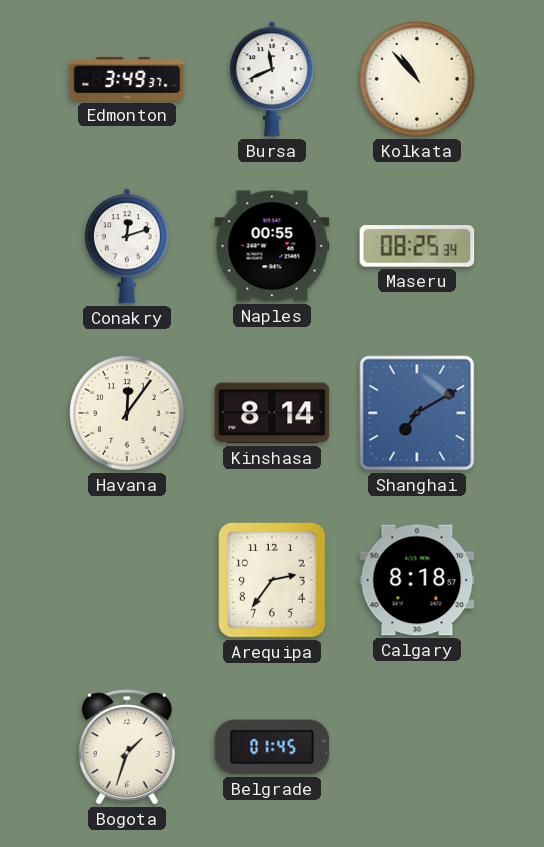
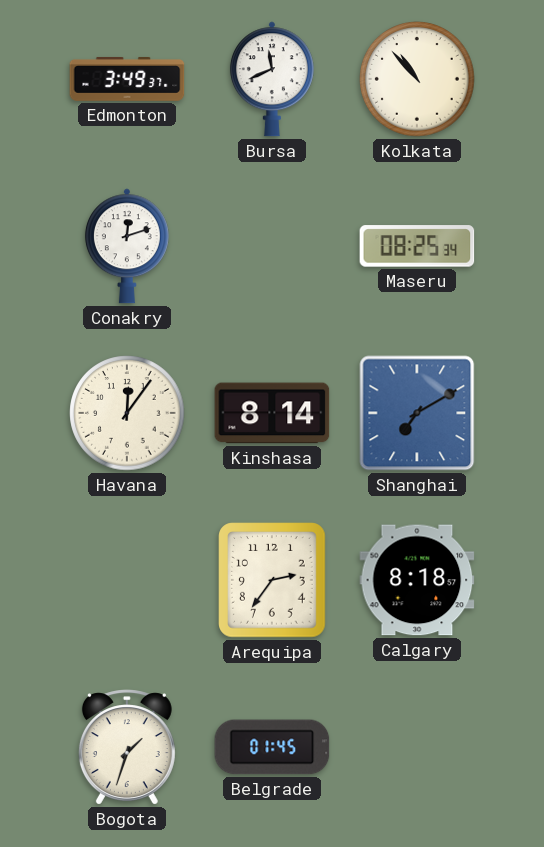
Naples: 00:55 -> none
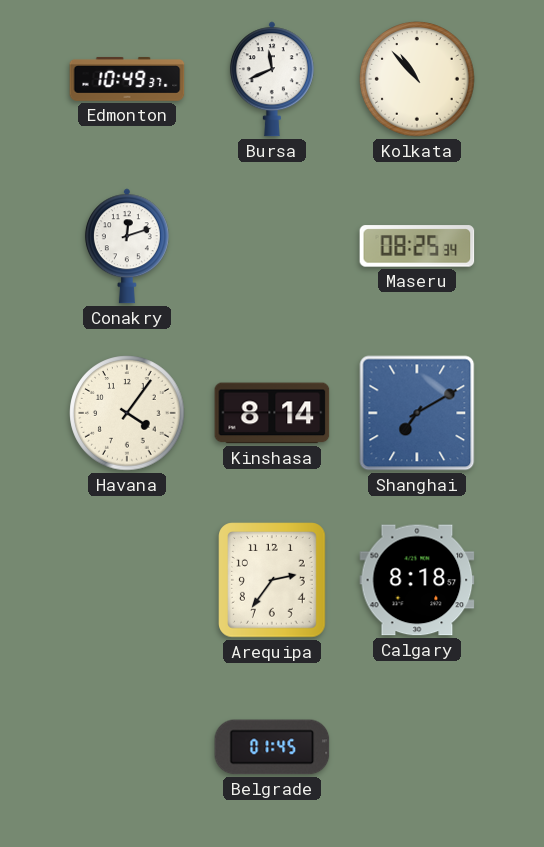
Edmonton: 3:49 -> 10:49
Havana: 12:06 -> 4:06
Bogota: 1:33 -> none
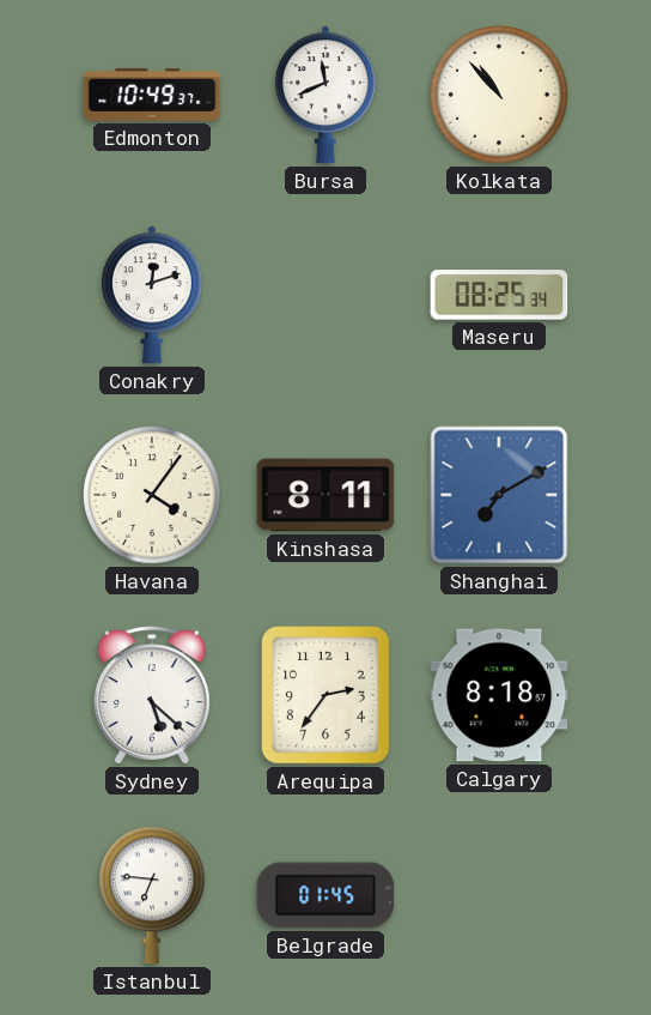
Kinshasa: 8:14 -> 8:11
Sydney: none -> 5:22
Istanbul: none -> 6:46
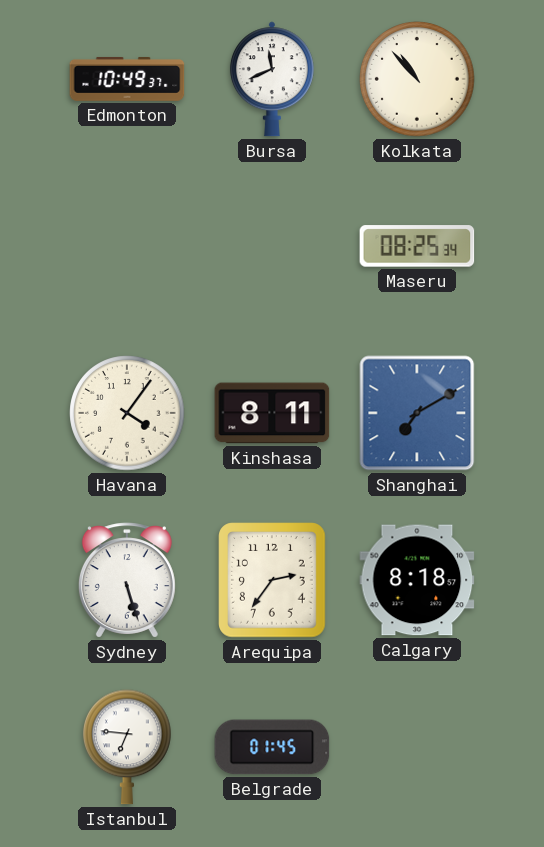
Conakry: 12:12 -> none
Sydney: 5:22 -> 5:27
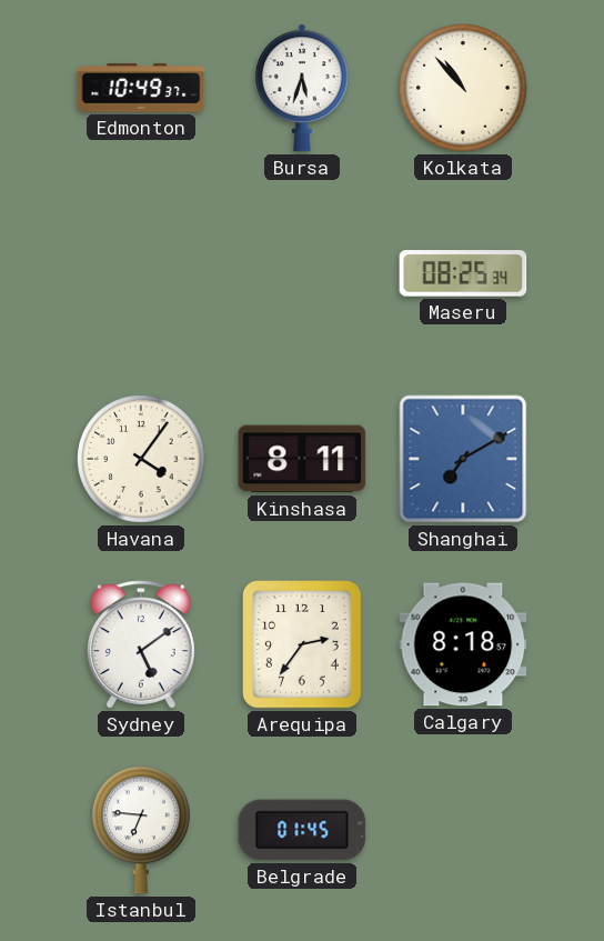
Bursa: 11:41 -> 5:33
Sydney: 5:27 -> 5:09
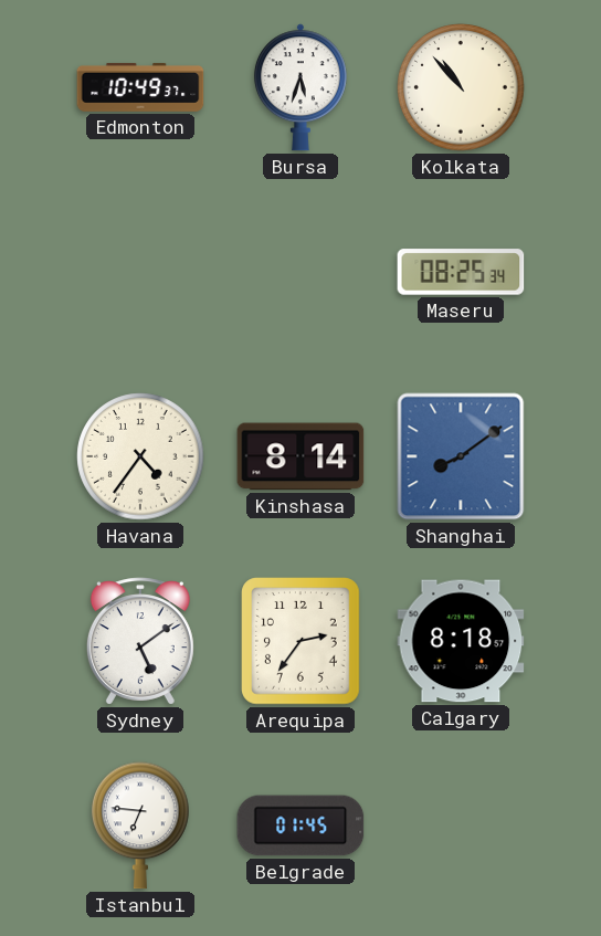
Havana: 4:06 -> 4:36
Kinshasa: 8:11 -> 8:14
Shanghai: 7:10 -> 8:09
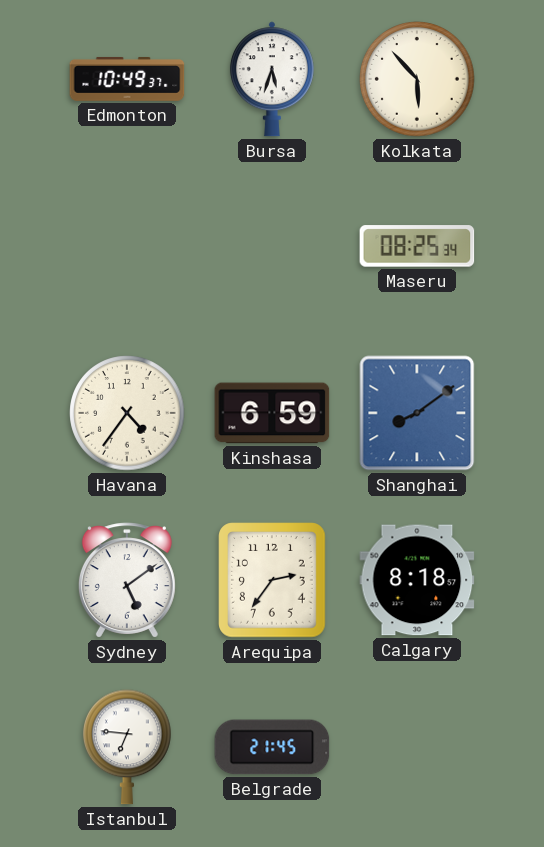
Kolkata: 10:53 -> 5:53
Kinshasa: 8:14 -> 6:59
Belgrade: 01:45 -> 21:45
